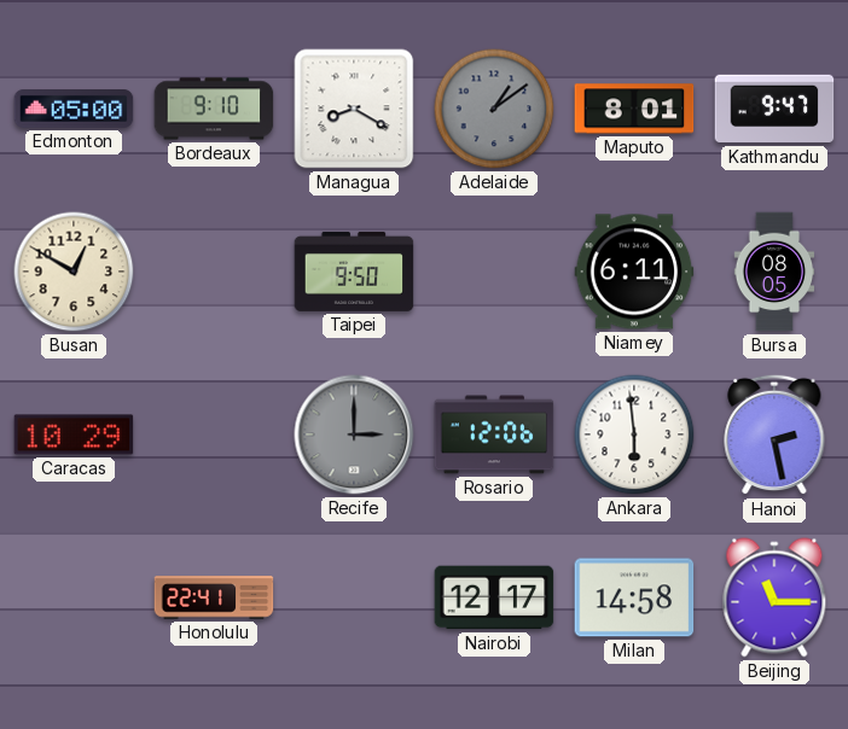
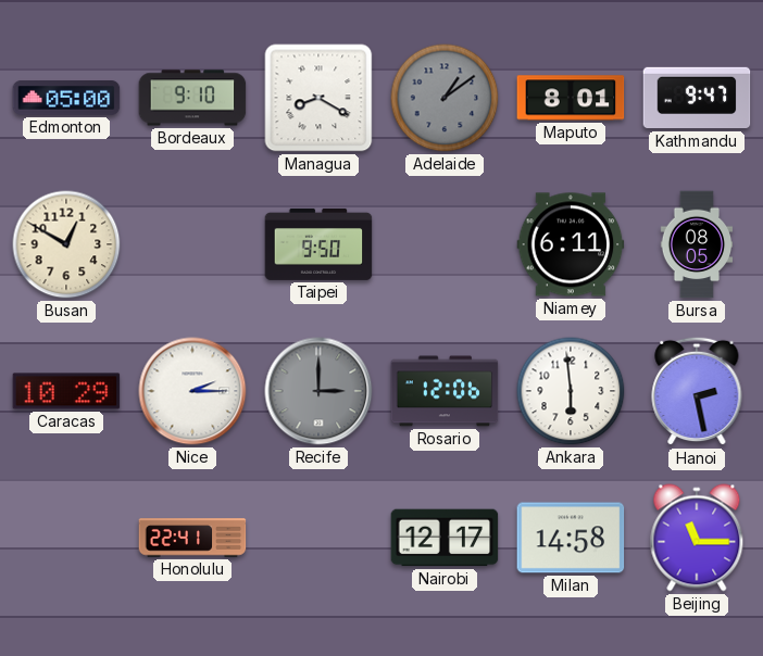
Nice: none -> 2:15
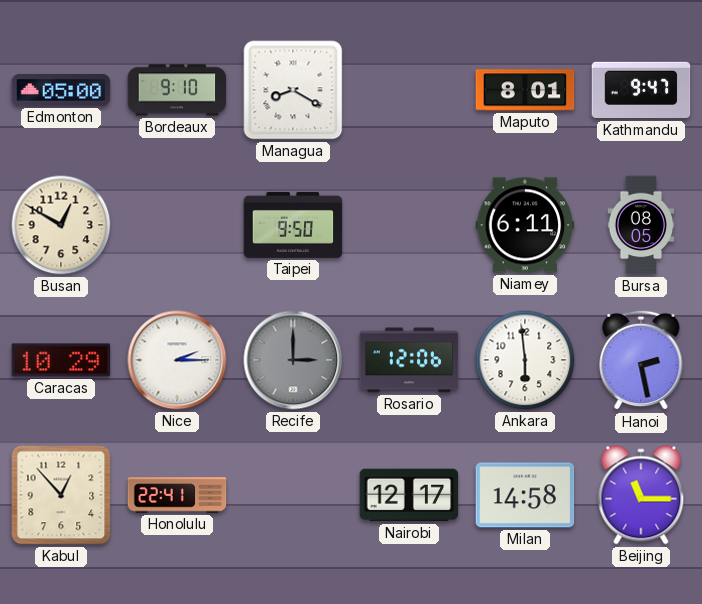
Adelaide: 1:09 -> none
Kabul: none -> 12:53
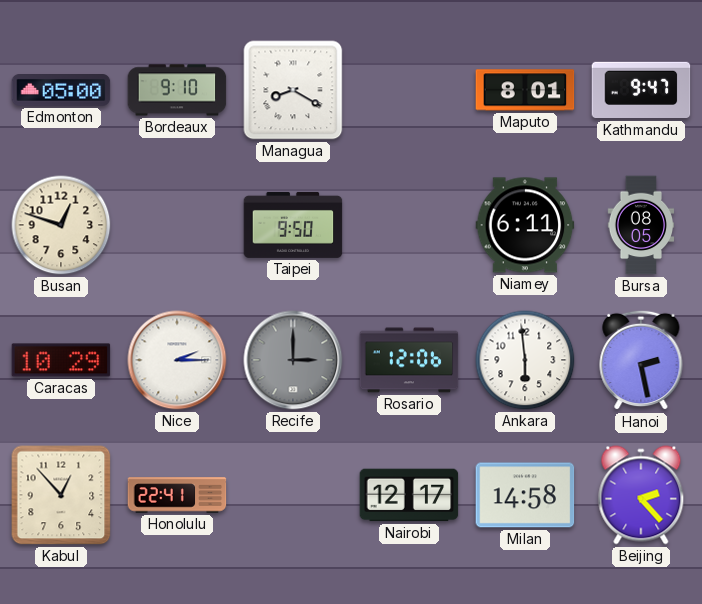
Busan: 12:50 -> 12:48
Beijing: 11:15 -> 2:23
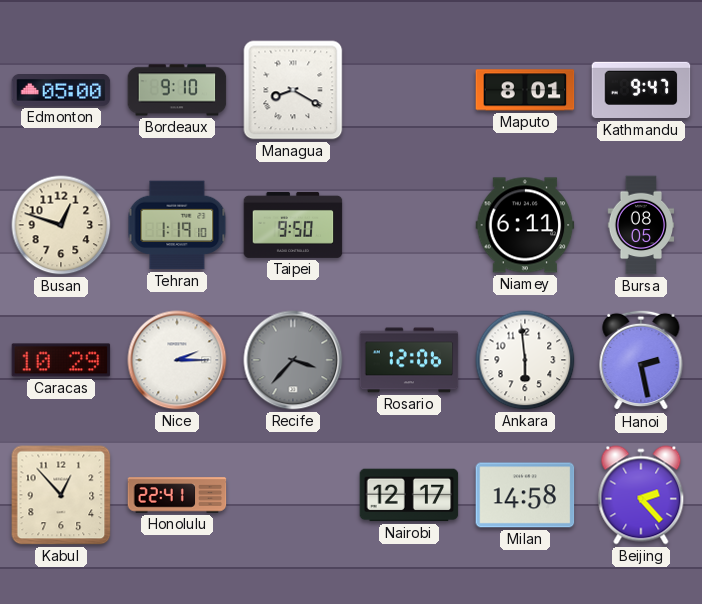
Tehran: none -> 1:19
Recife: 3:00 -> 3:37
